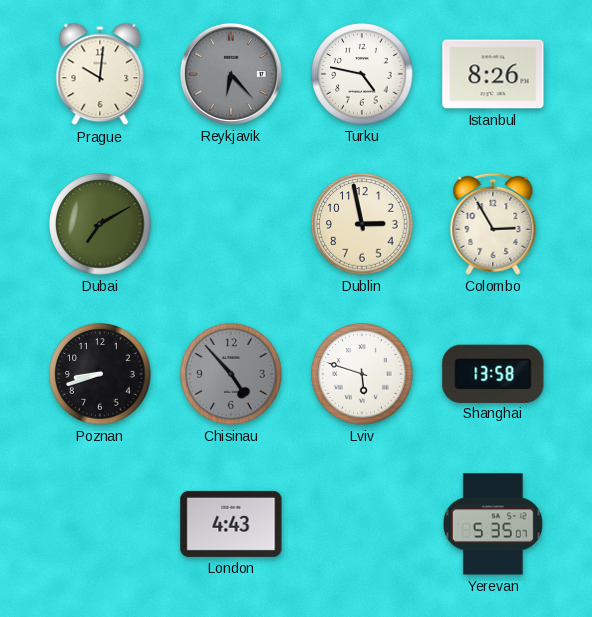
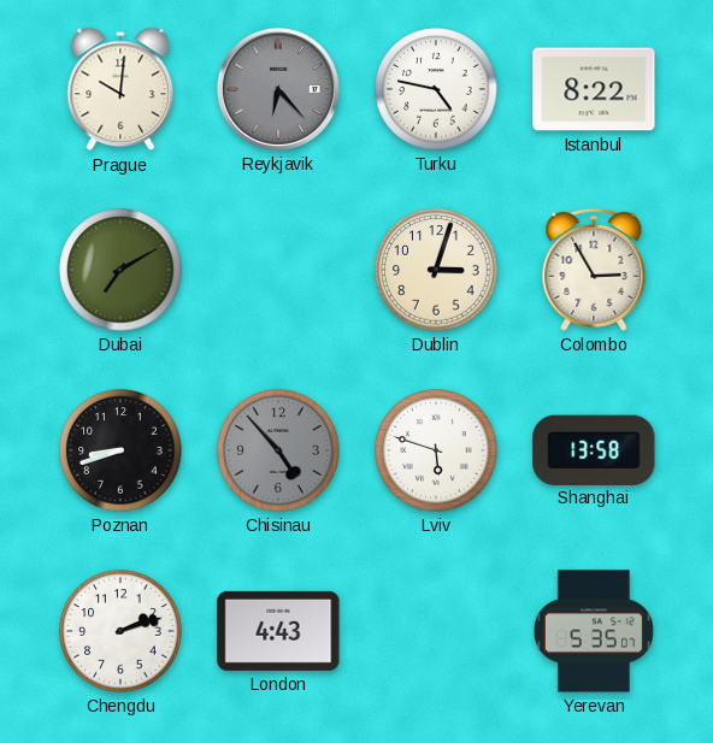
Istanbul: 8:26 -> 8:22
Dublin: 2:58 -> 3:03
Chengdu: none -> 2:12
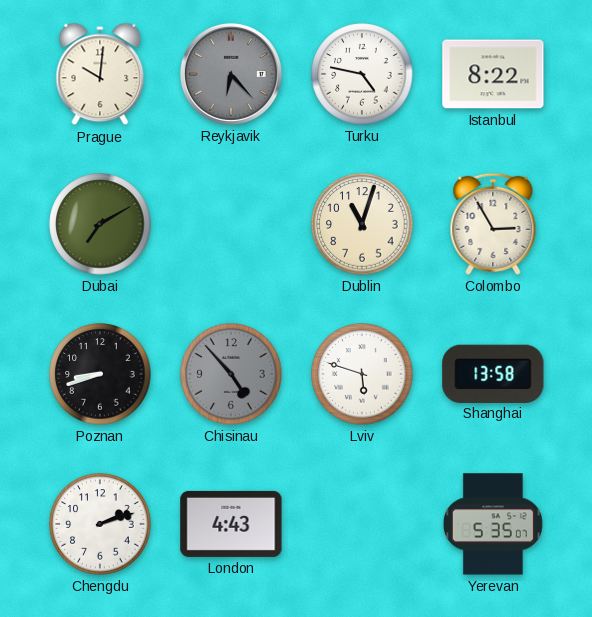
Dublin: 3:03 -> 11:03
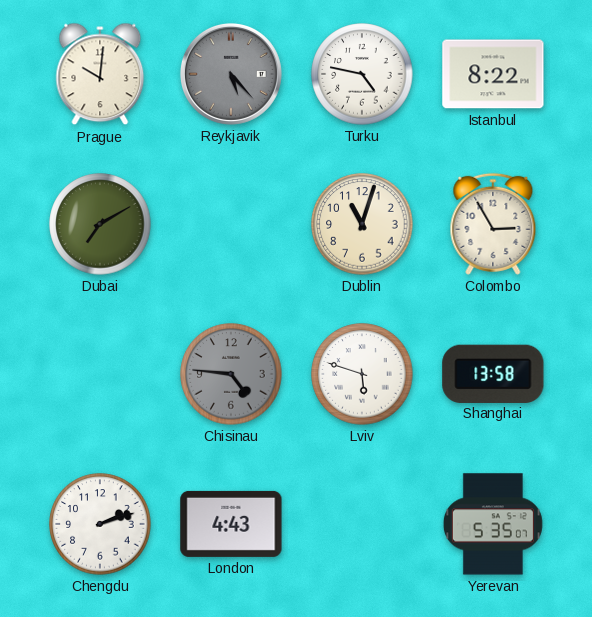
Reykjavik: 6:23 -> 5:23
Poznan: 8:42 -> none
Chisinau: 4:53 -> 4:46
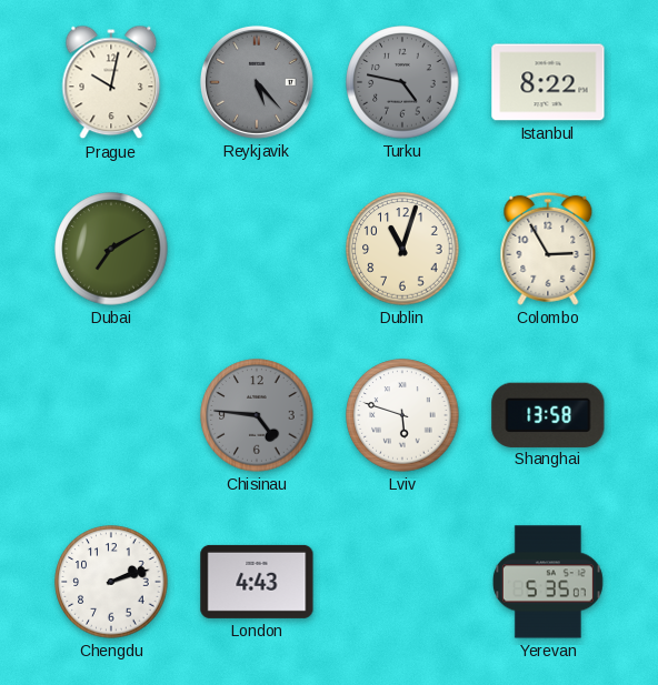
Prague: 10:01 -> 10:02
Turku dial: white -> grey
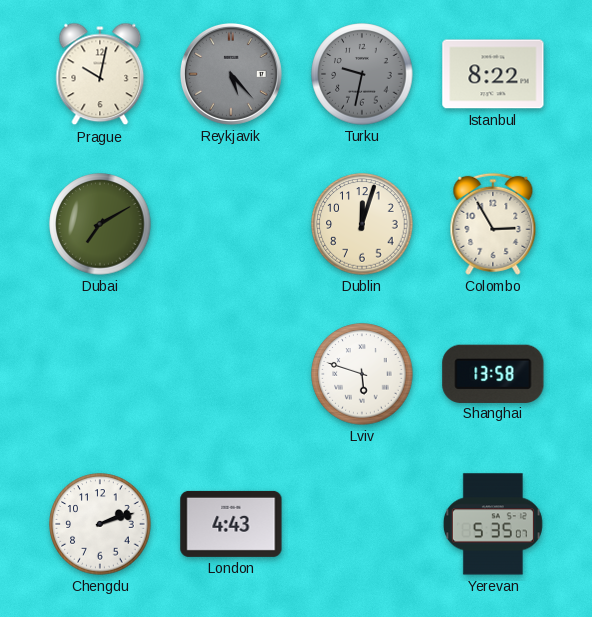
Turku: 4:47 -> 9:32
Dublin: 11:03 -> 12:03
Chisinau: 4:46 -> none
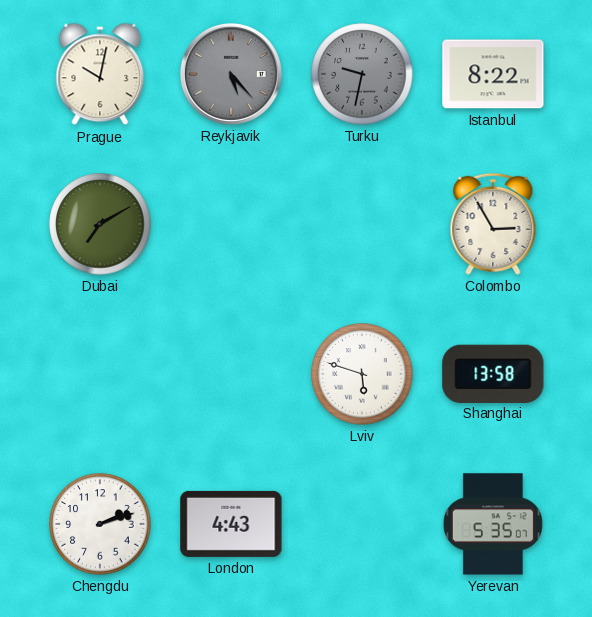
Dublin: 12:03 -> none
